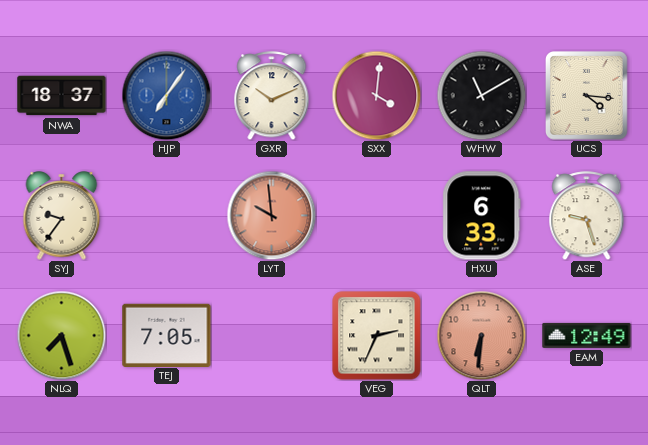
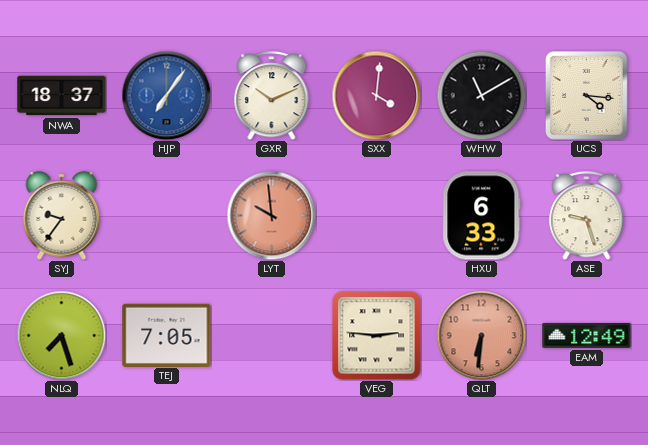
VEG: 2:34 -> 2:46
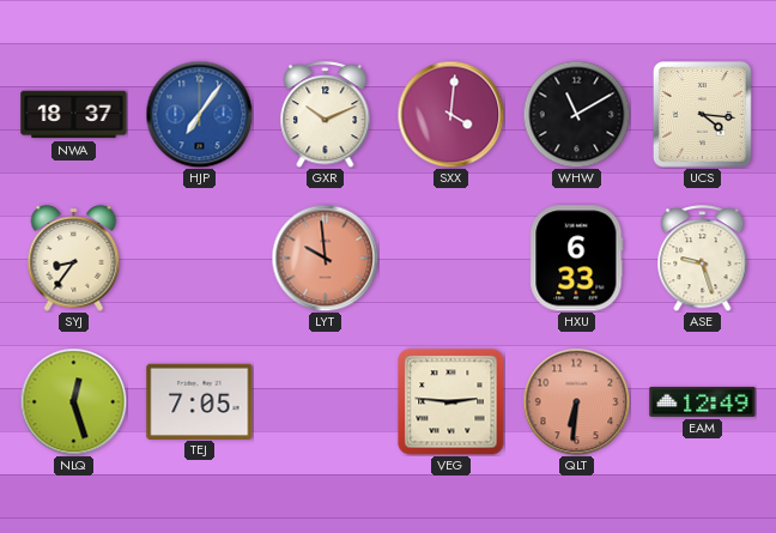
SYJ: 9:36 -> 8:36
NLQ: 7:27 -> 12:27
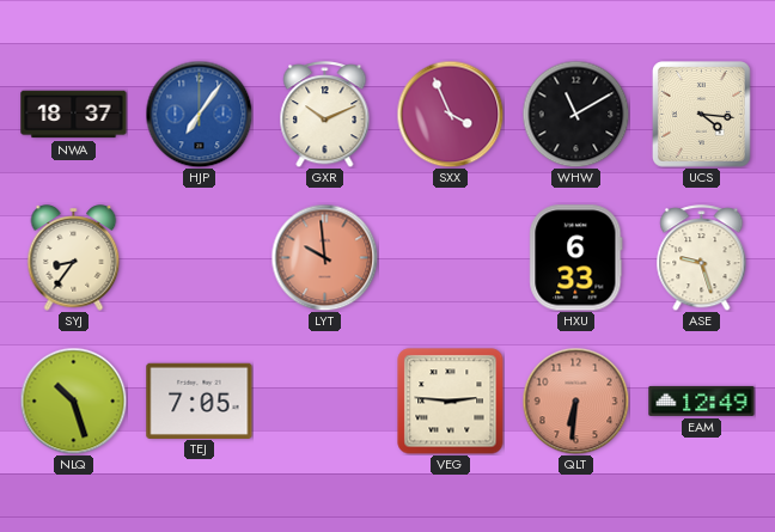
SXX: 4:01 -> 3:56
NLQ: 12:27 -> 10:27
